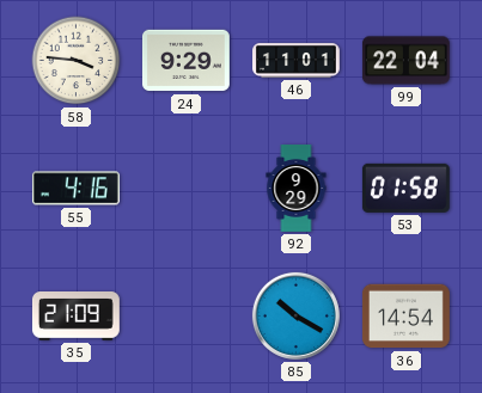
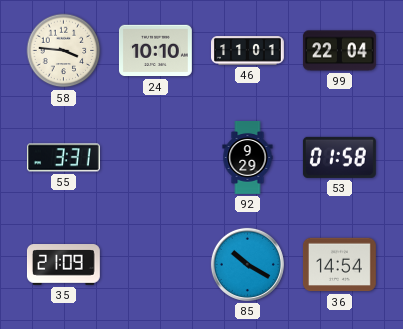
24: 9:29 -> 10:10
55: 4:16 -> 3:31
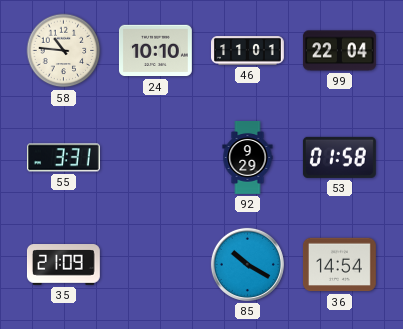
58: 3:46 -> 10:46
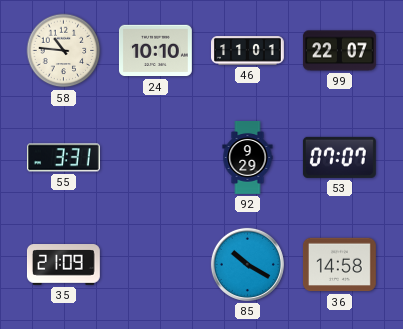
99: 22:04 -> 22:07
53: 01:58 -> 07:07
36: 14:54 -> 14:58
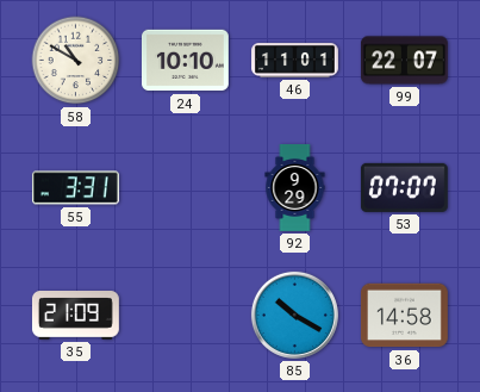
58: 10:46 -> 10:50
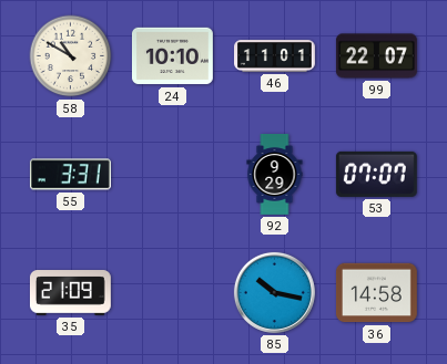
85: 10:20 -> 10:17
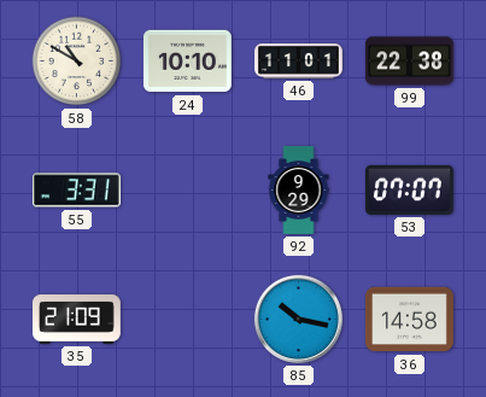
99: 22:07 -> 22:38
